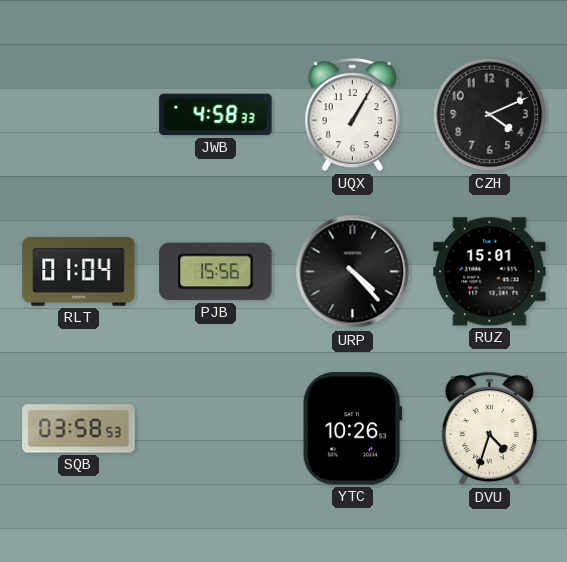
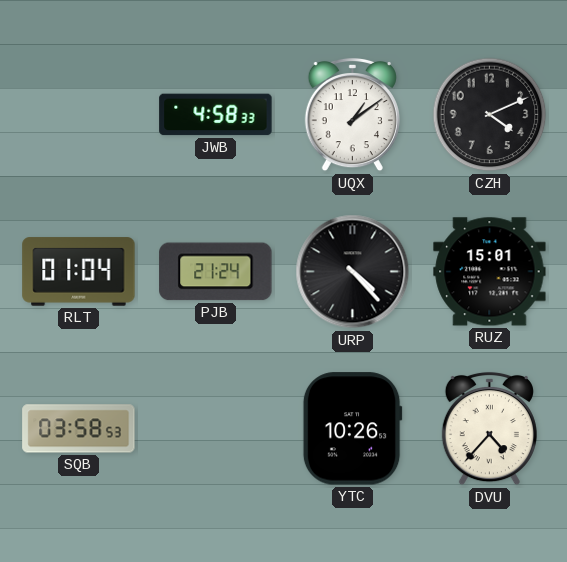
UQX: 1:05 -> 1:09
PJB: 15:56 -> 21:24
DVU: 4:33 -> 4:37
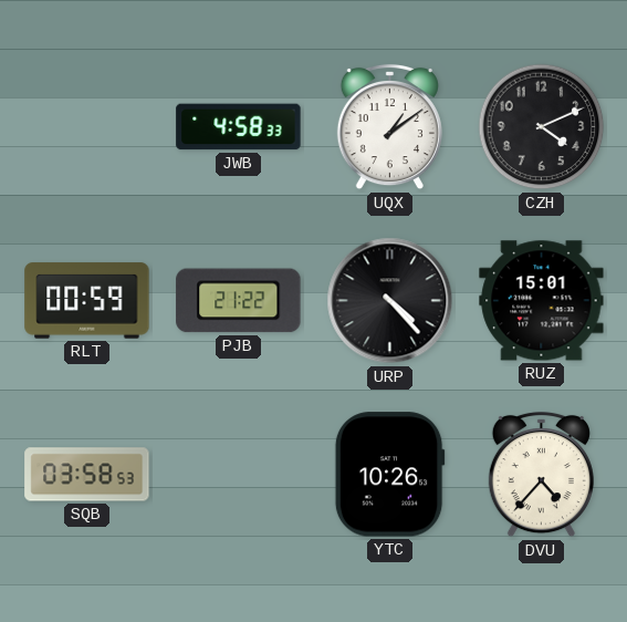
RLT: 01:04 -> 00:59
PJB: 21:24 -> 21:22
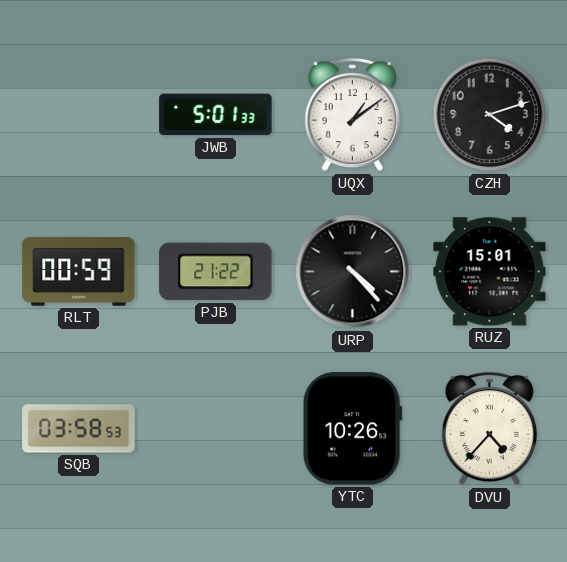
JWB: 4:58 -> 5:01
CZH: 4:11 -> 4:12
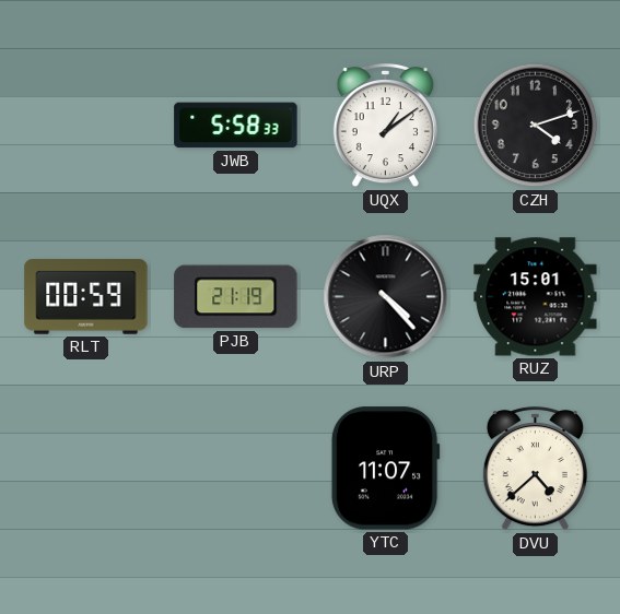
JWB: 5:01 -> 5:58
PJB: 21:22 -> 21:19
SQB: 03:58 -> none
YTC: 10:26 -> 11:07
DVU: 4:37 -> 4:38
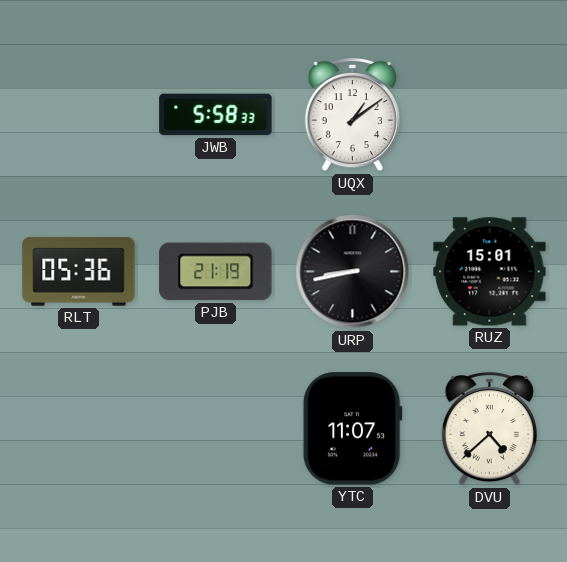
CZH: 4:12 -> none
RLT: 00:59 -> 05:36
URP: 4:23 -> 8:43
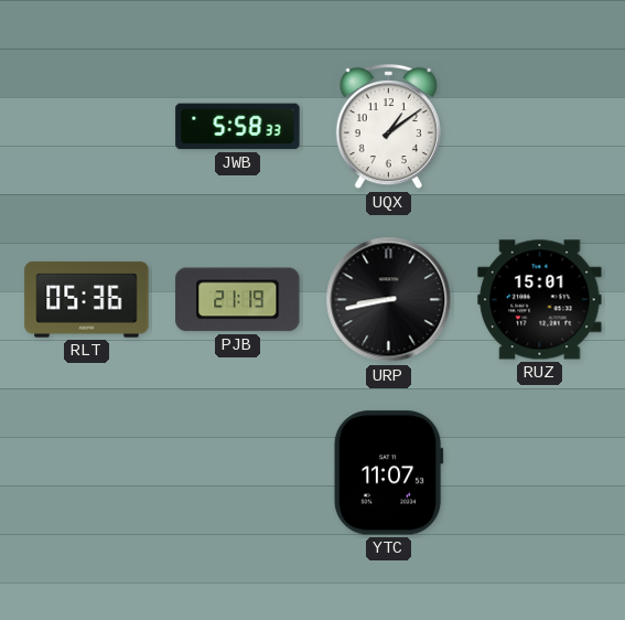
DVU: 4:38 -> none
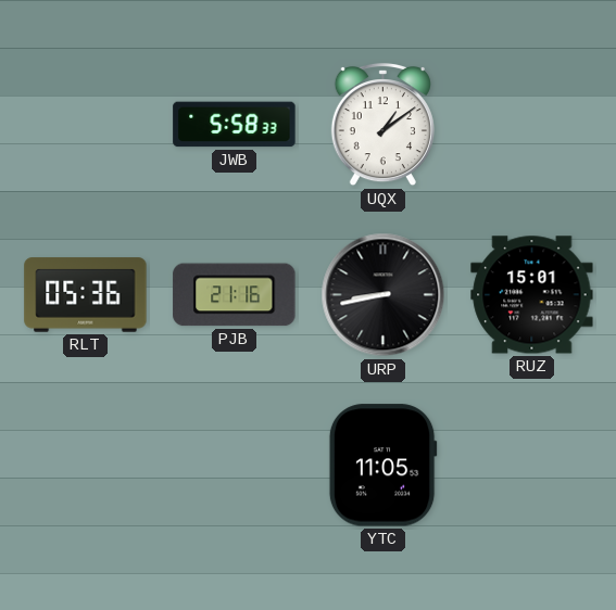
PJB: 21:19 -> 21:16
YTC: 11:07 -> 11:05
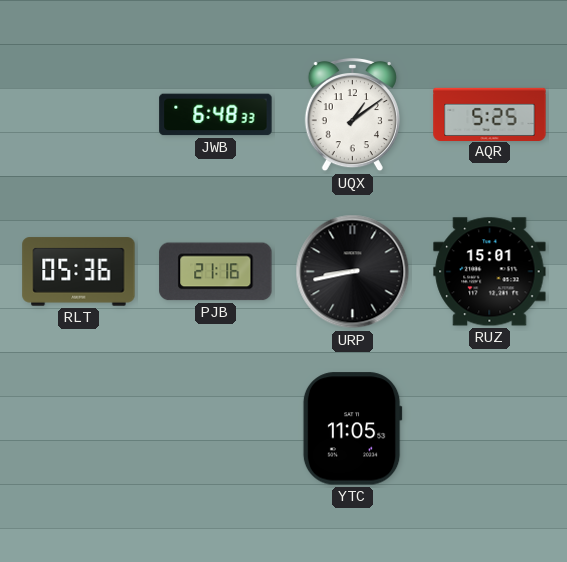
JWB: 5:58 -> 6:48
AQR: none -> 5:25
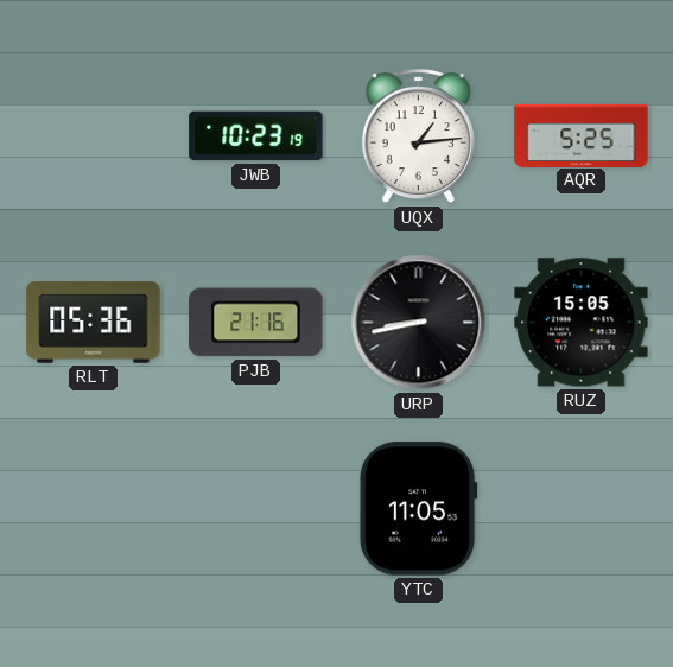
JWB: 6:48 -> 10:23
UQX: 1:09 -> 1:14
RUZ: 15:01 -> 15:05
